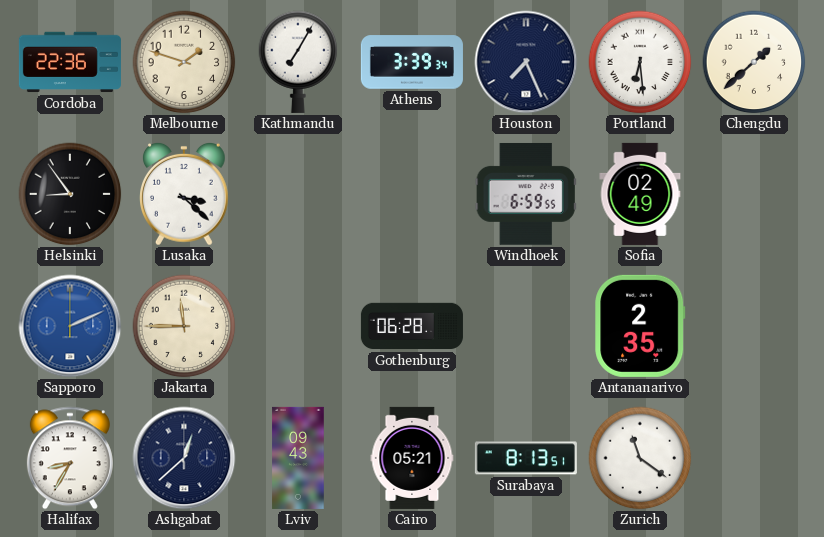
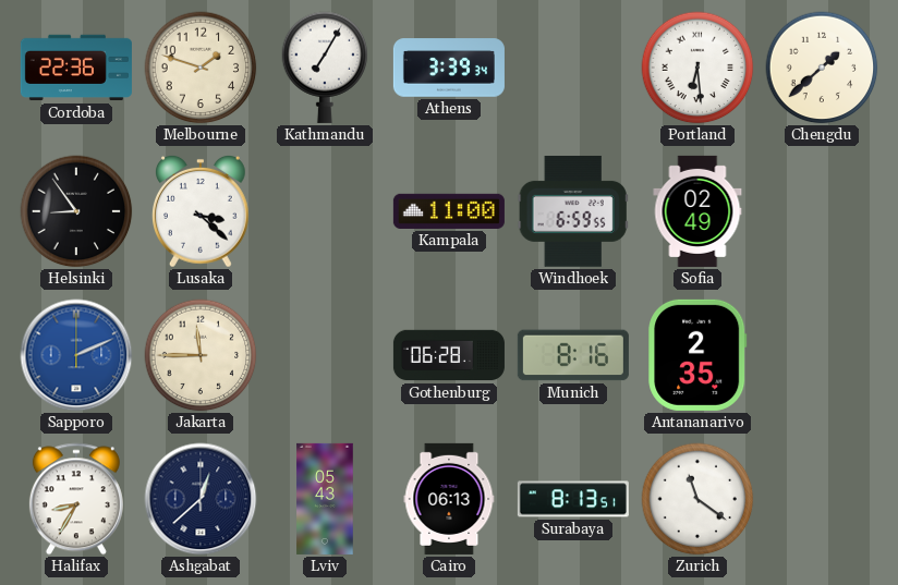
Houston: 7:26 -> none
Kampala: none -> 11:00
Munich: none -> 8:16
Lviv: 09:43 -> 05:43
Cairo: 05:21 -> 06:13
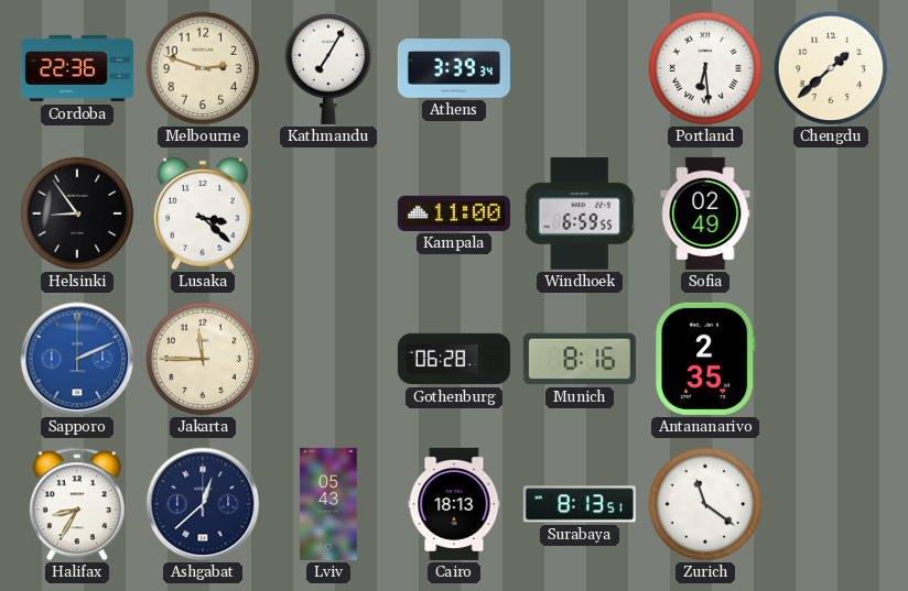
Melbourne: 1:48 -> 2:48
Cairo: 06:13 -> 18:13
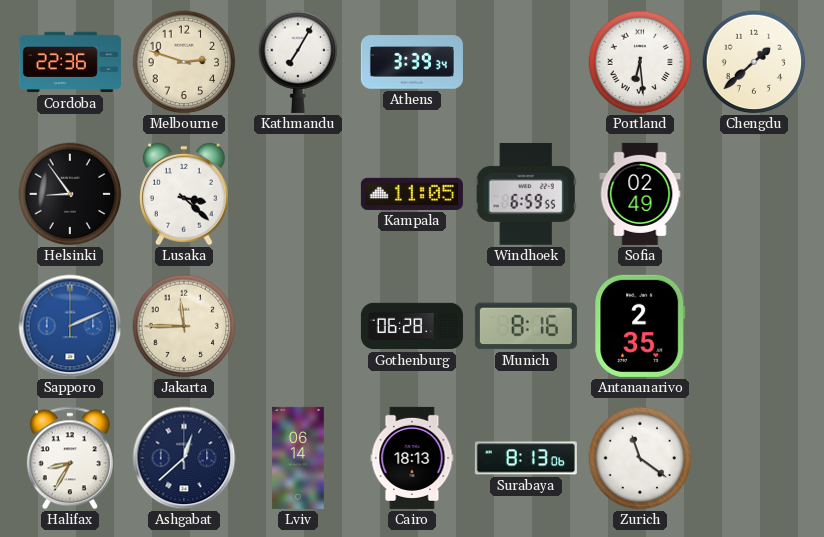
Kampala: 11:00 -> 11:05
Lviv: 05:43 -> 06:14
Surabaya: 8:13:51 -> 8:13:06
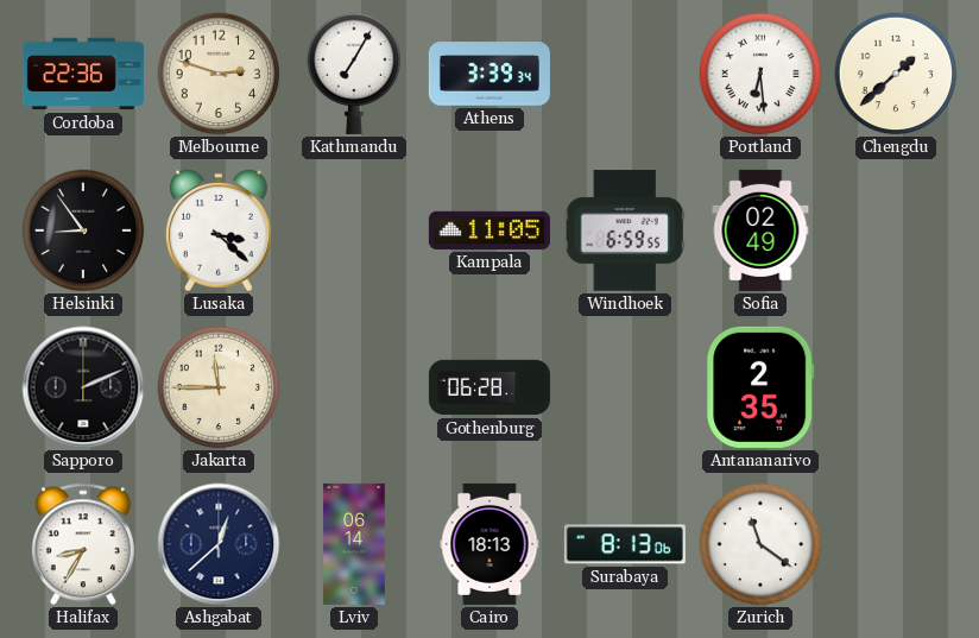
Sapporo dial: blue -> black
Munich: 8:16 -> none
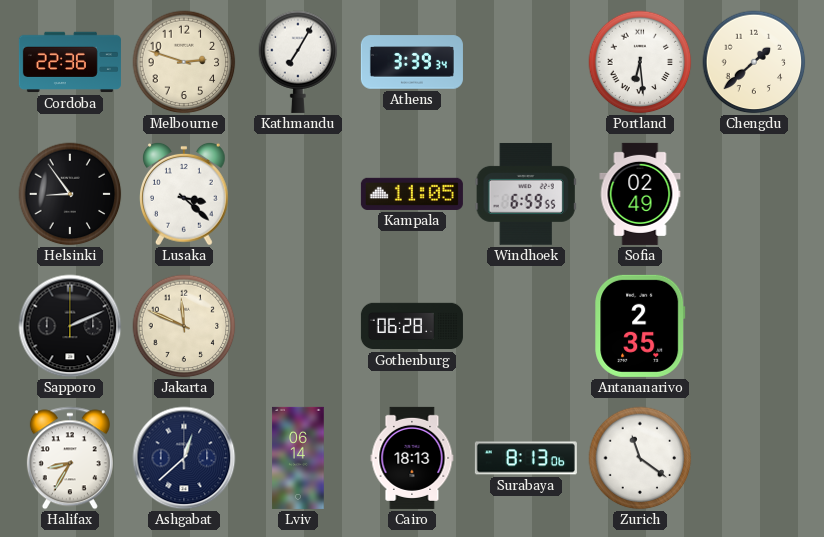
Jakarta: 11:45 -> 11:49
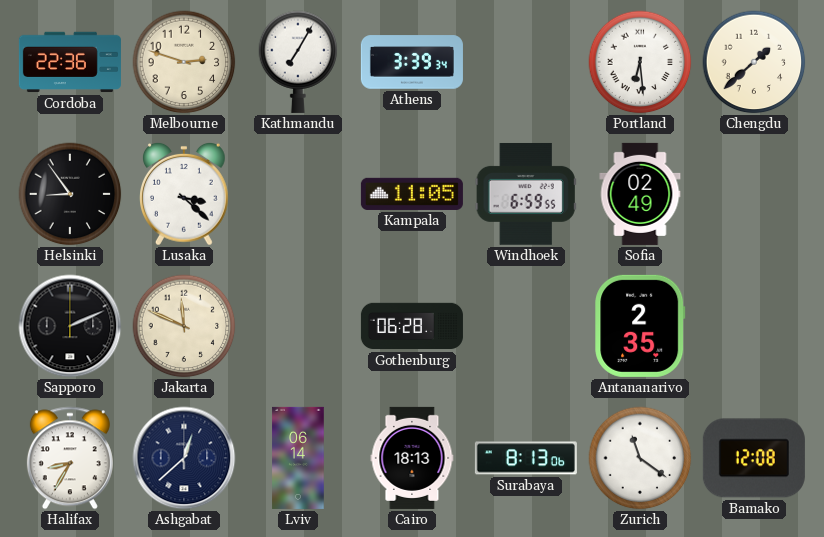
Bamako: none -> 12:08
